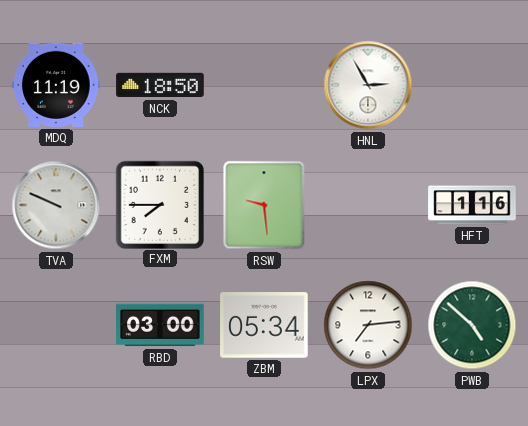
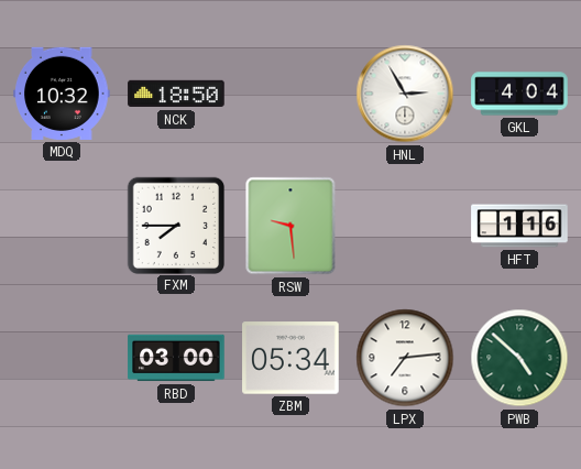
MDQ: 11:19 -> 10:32
GKL: none -> 4:04
TVA: 9:49 -> none
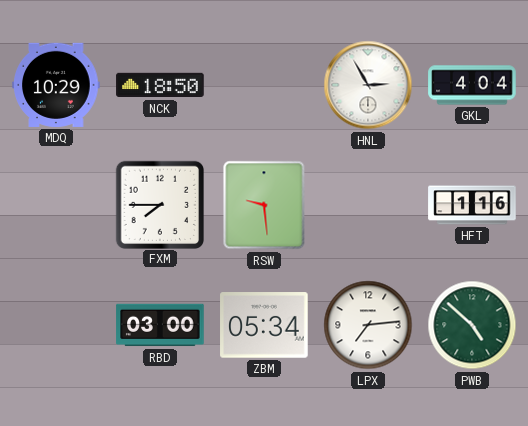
MDQ: 10:32 -> 10:29
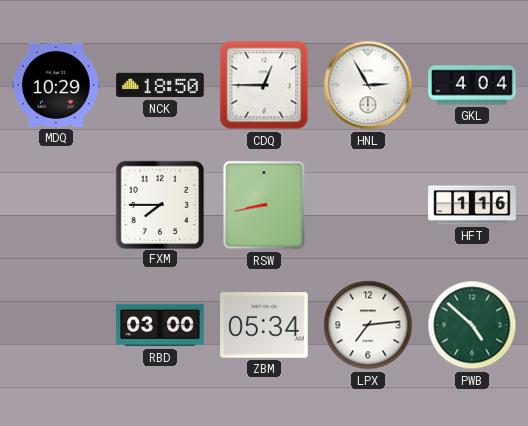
CDQ: none -> 12:45
RSW: 9:29 -> 8:43
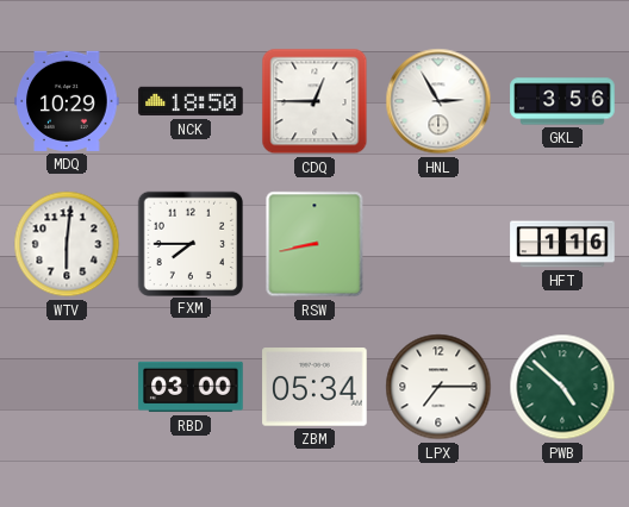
GKL: 4:04 -> 3:56
WTV: none -> 6:01
LPX: 7:14 -> 7:15
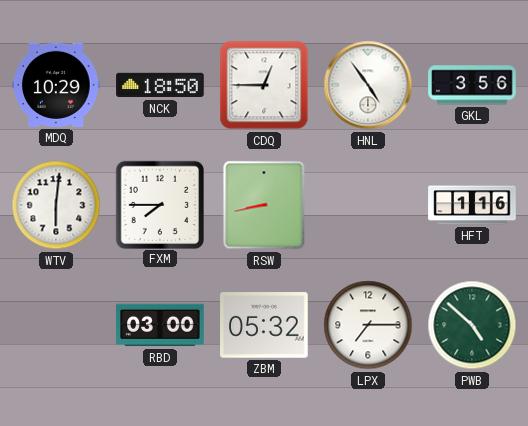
HNL: 2:55 -> 4:54
ZBM: 05:34 -> 05:32
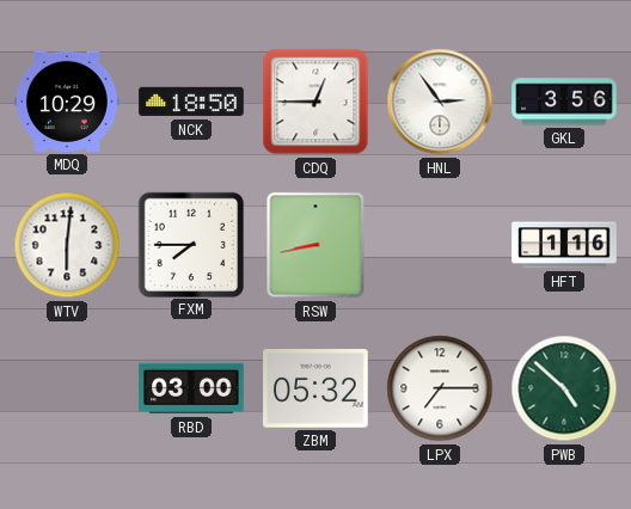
HNL: 4:54 -> 2:54
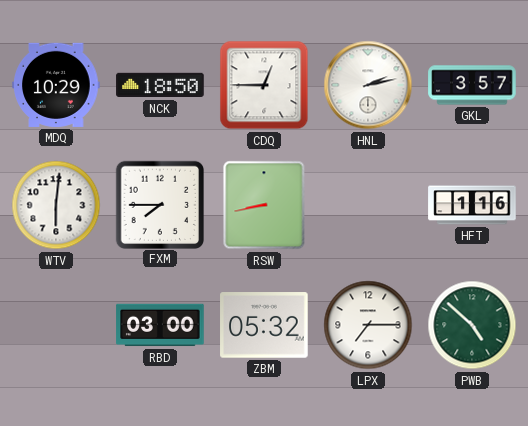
HNL: 2:54 -> 2:13
GKL: 3:56 -> 3:57
